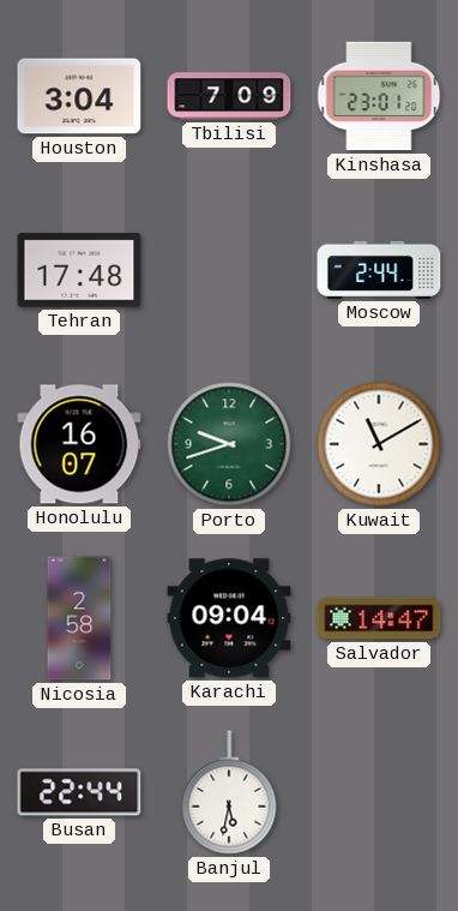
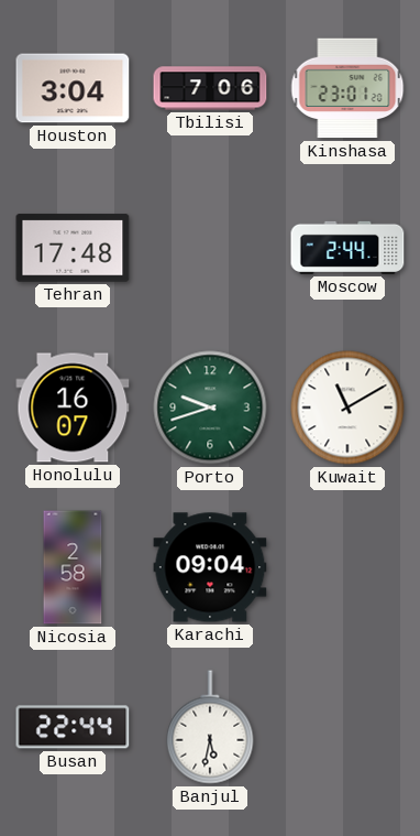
Tbilisi: 7:09 -> 7:06
Salvador: 14:47 -> none
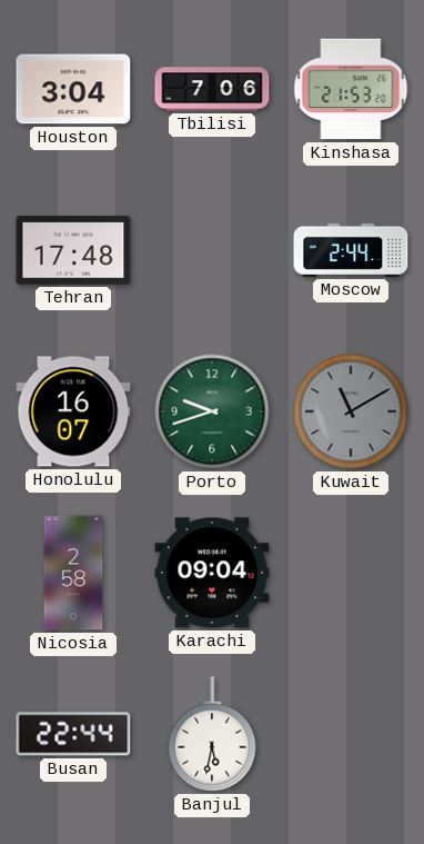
Kinshasa: 23:01 -> 21:53
Kuwait dial: white -> grey
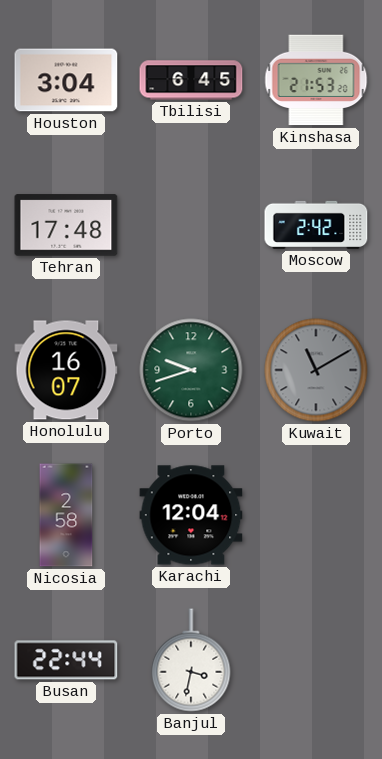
Tbilisi: 7:06 -> 6:45
Moscow: 2:44 -> 2:42
Karachi: 09:04 -> 12:04
Banjul: 5:32 -> 3:32
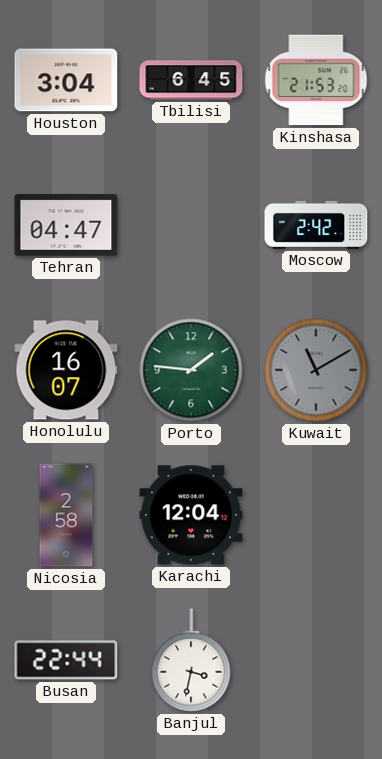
Tehran: 17:48 -> 04:47
Porto: 9:42 -> 1:46
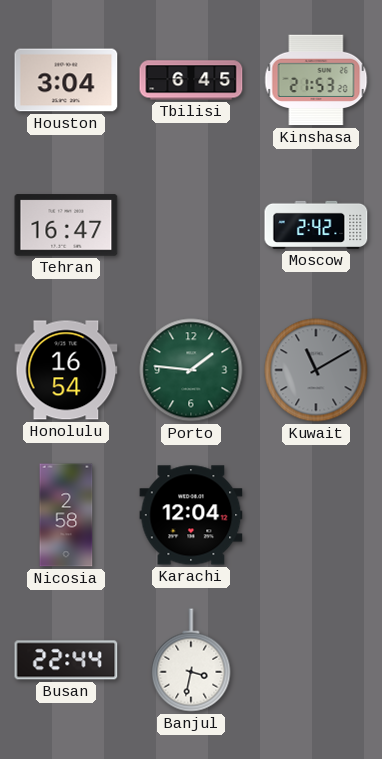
Tehran: 04:47 -> 16:47
Honolulu: 16:07 -> 16:54
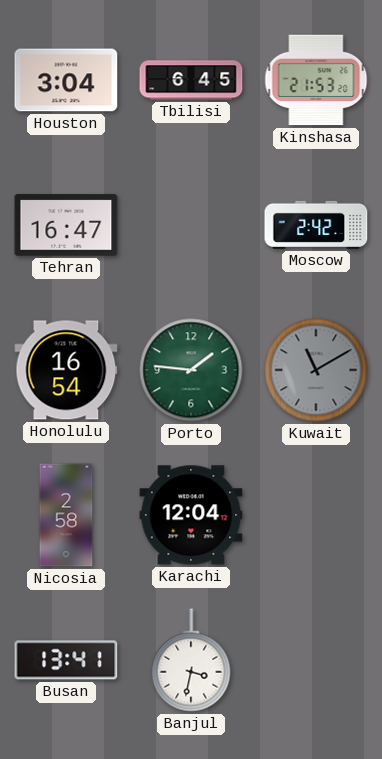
Busan: 22:44 -> 13:41
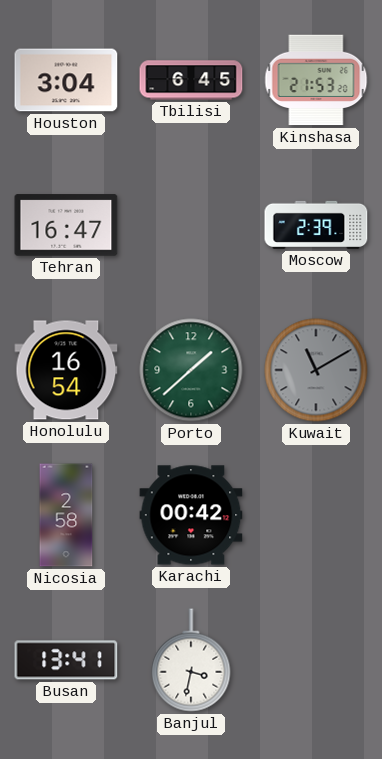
Moscow: 2:42 -> 2:39
Porto: 1:46 -> 1:38
Karachi: 12:04 -> 00:42
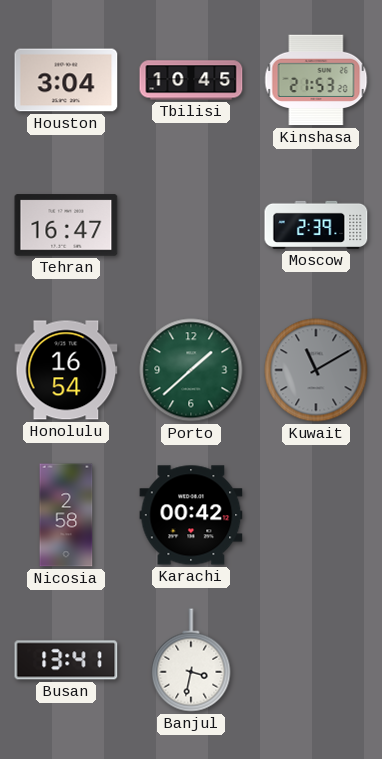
Tbilisi: 6:45 -> 10:45
